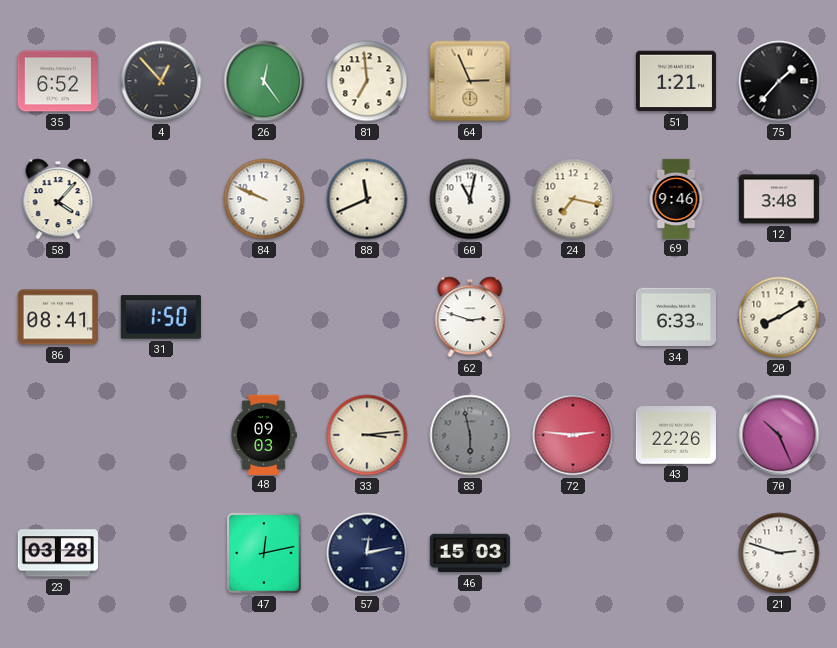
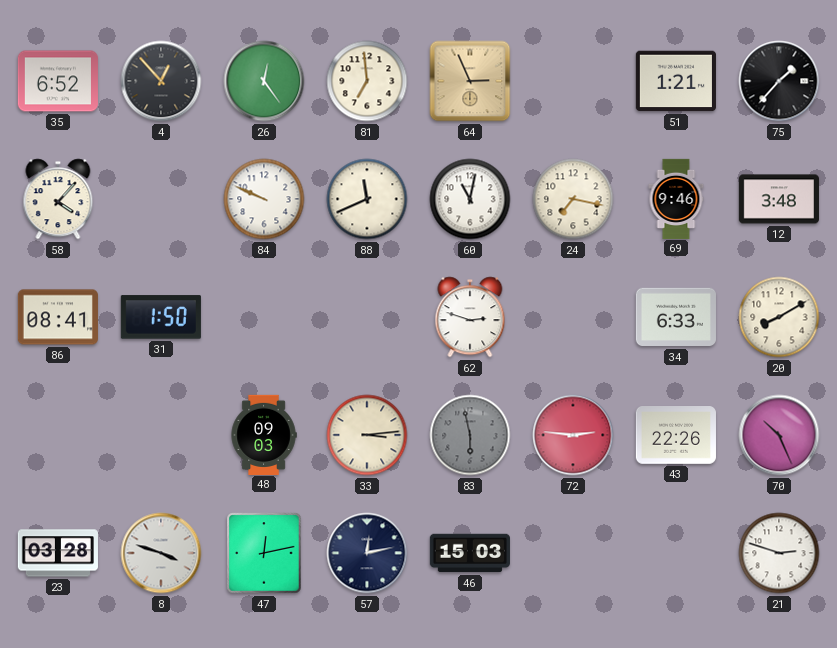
8: none -> 3:48
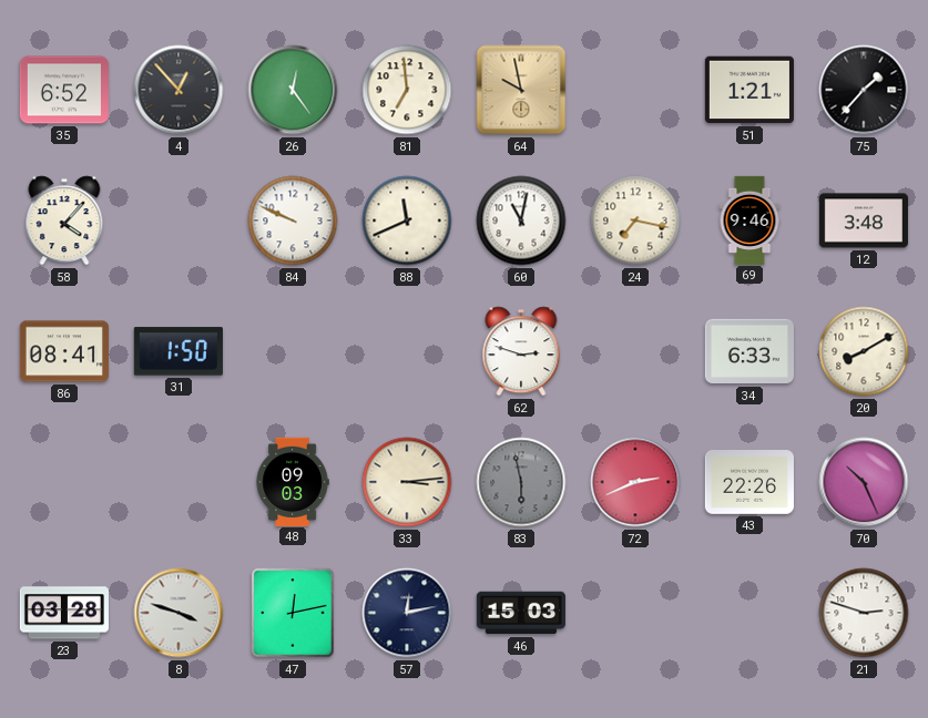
64: 2:56 -> 9:58
72: 2:46 -> 2:41
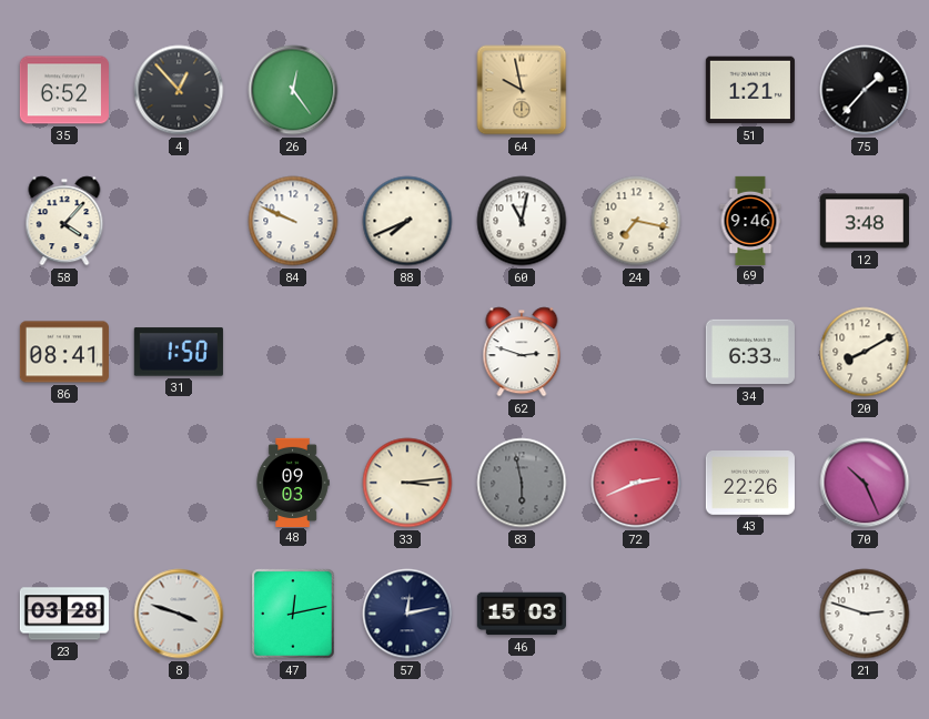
81: 6:59 -> none
88: 11:41 -> 7:41
